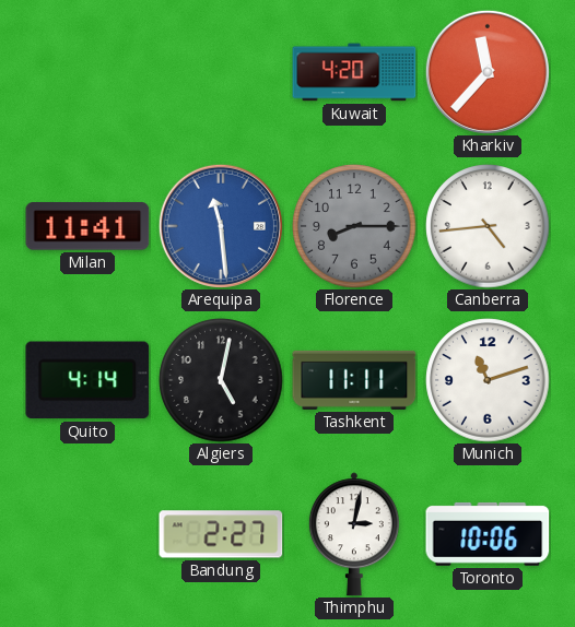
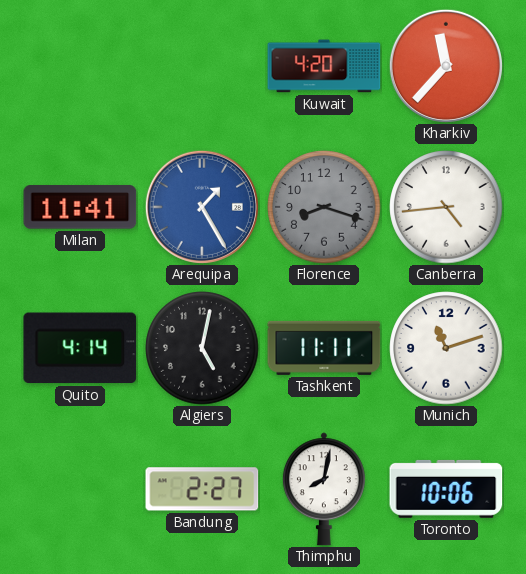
Arequipa: 11:29 -> 1:25
Florence: 8:15 -> 8:18
Thimphu: 3:02 -> 8:02
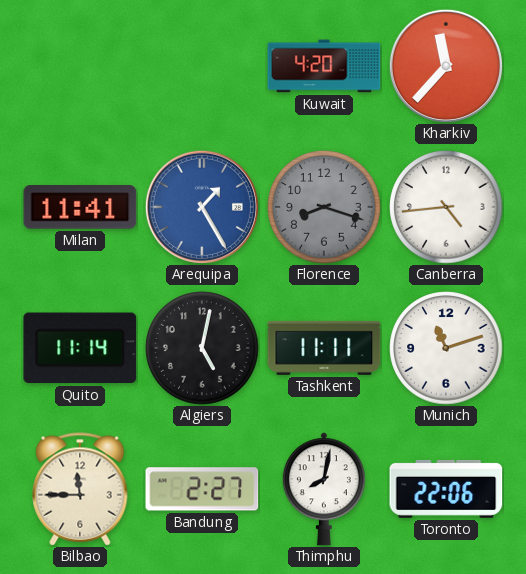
Quito: 4:14 -> 11:14
Bilbao: none -> 11:45
Toronto: 10:06 -> 22:06
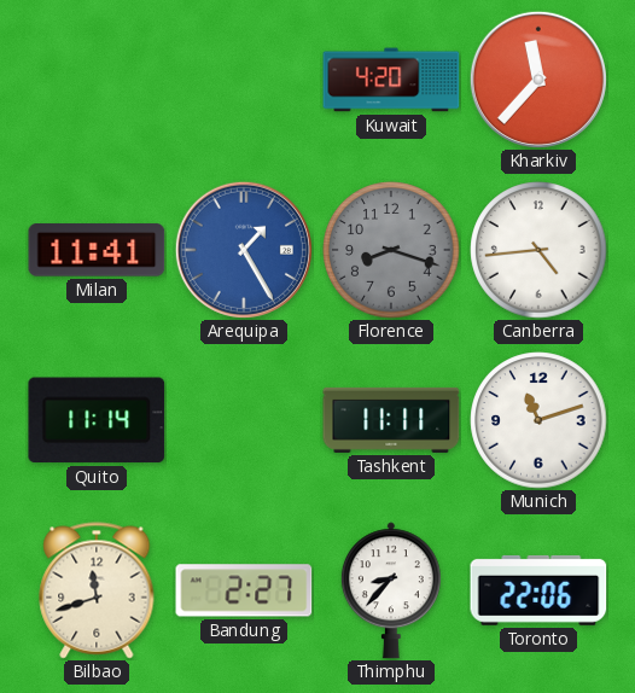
Algiers: 5:02 -> none
Bilbao: 11:45 -> 11:42
Thimphu: 8:02 -> 8:37
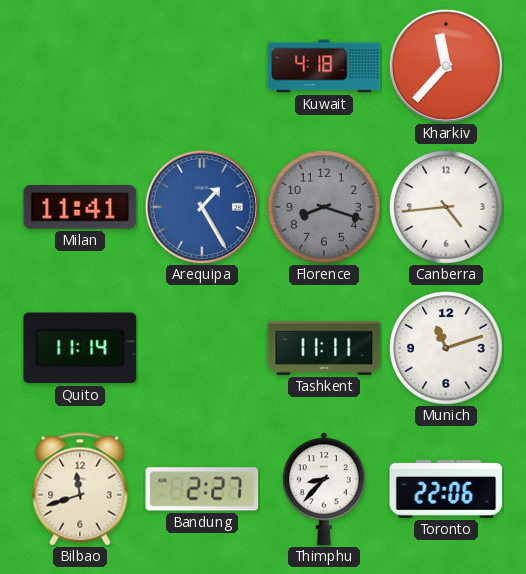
Kuwait: 4:20 -> 4:18
